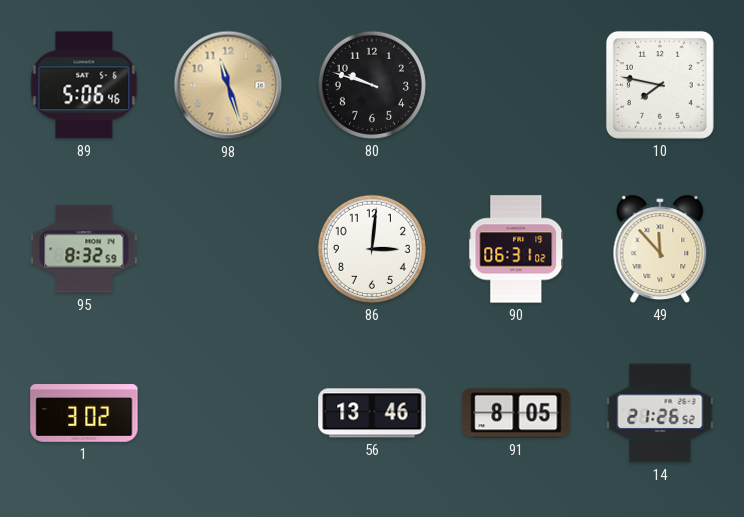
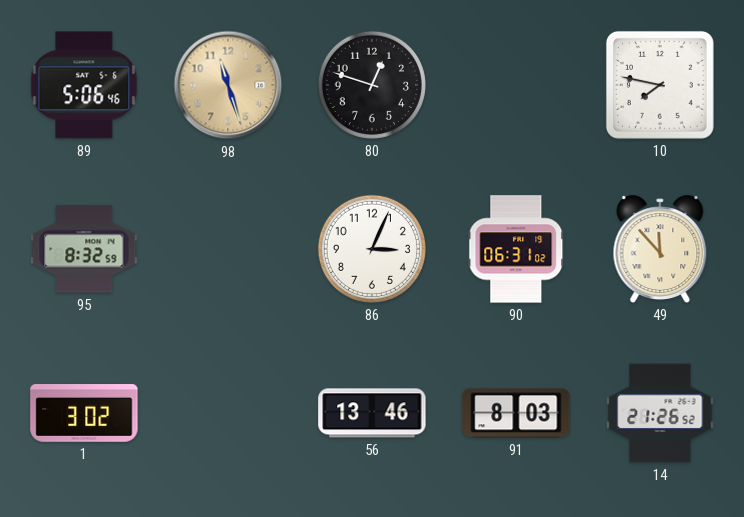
80: 9:48 -> 12:48
86: 3:01 -> 3:04
91: 8:05 -> 8:03
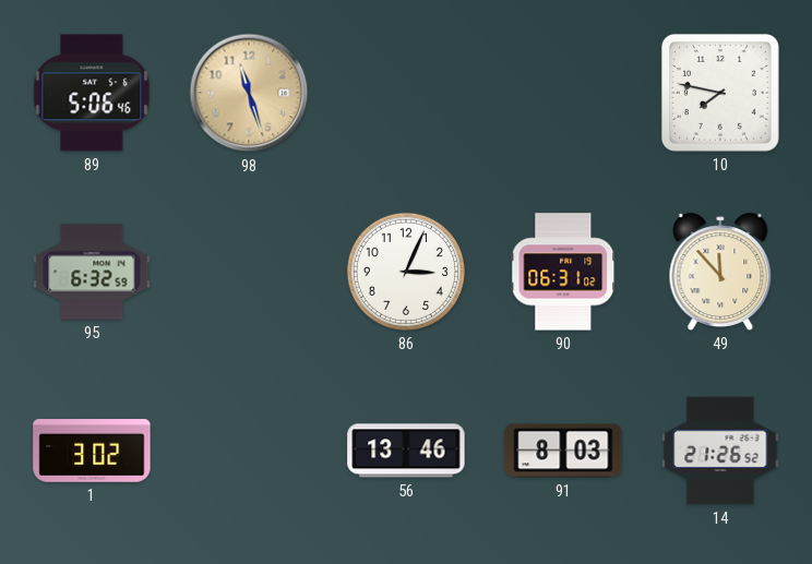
80: 12:48 -> none
95: 8:32 -> 6:32
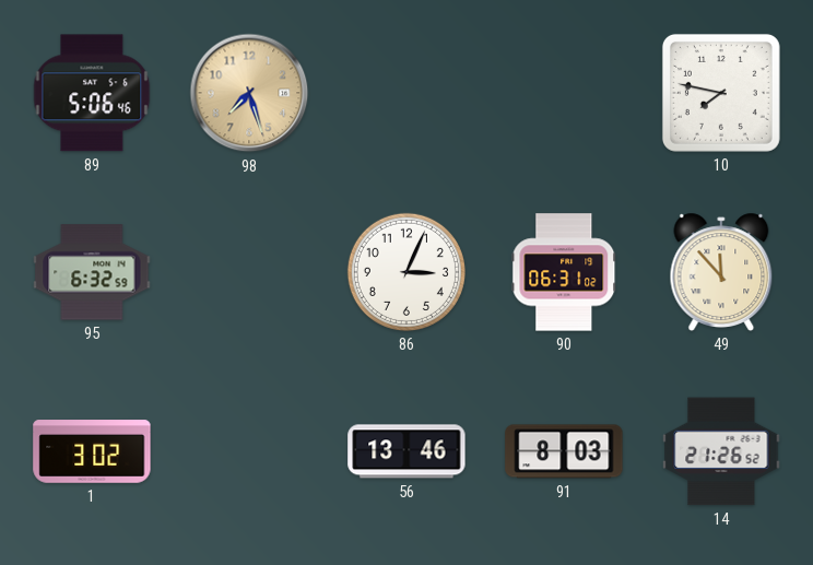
98: 11:27 -> 7:27
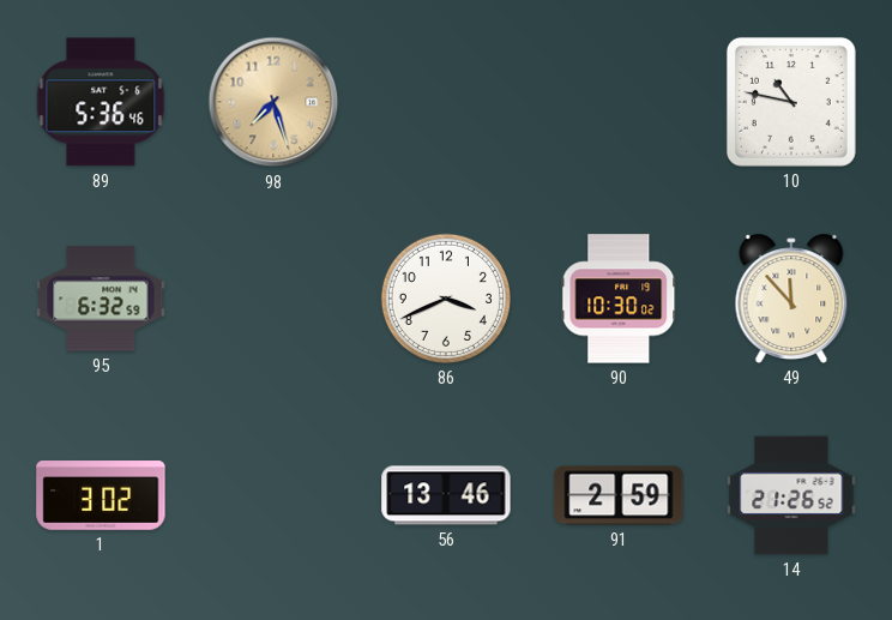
89: 5:06 -> 5:36
10: 7:47 -> 10:47
86: 3:04 -> 3:41
90: 06:31 -> 10:30
91: 8:03 -> 2:59
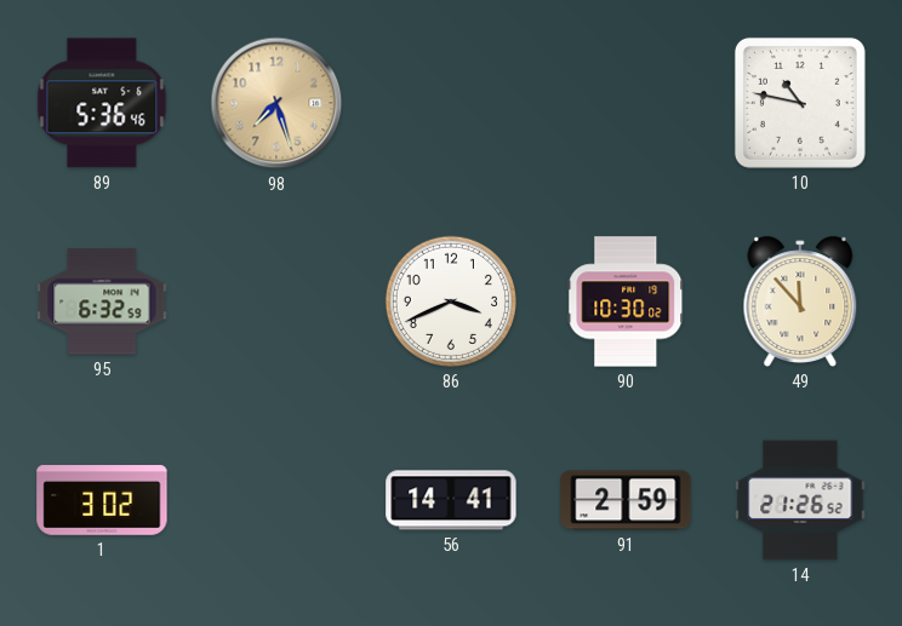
56: 13:46 -> 14:41
